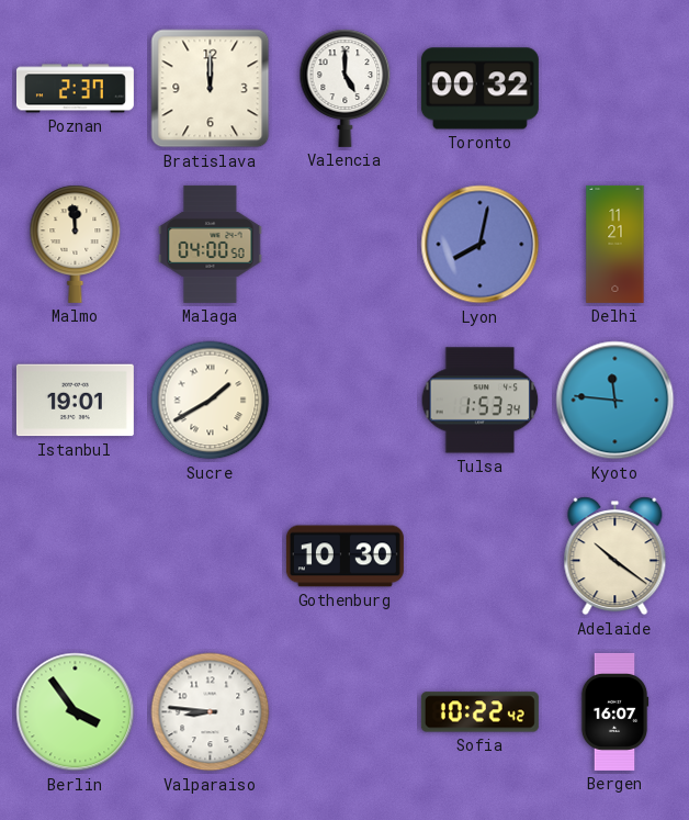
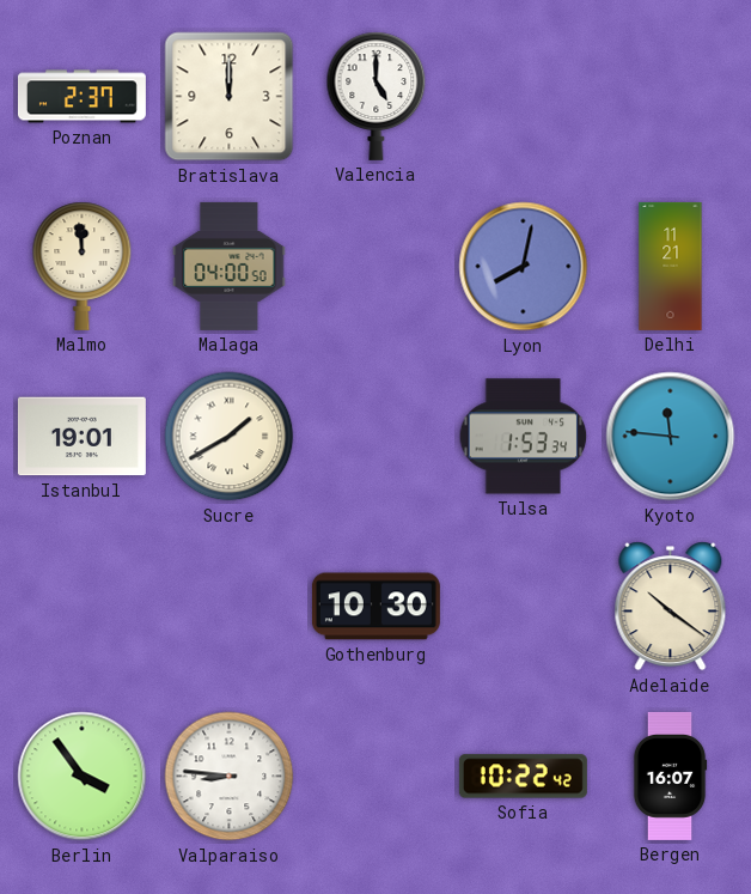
Toronto: 00:32 -> none
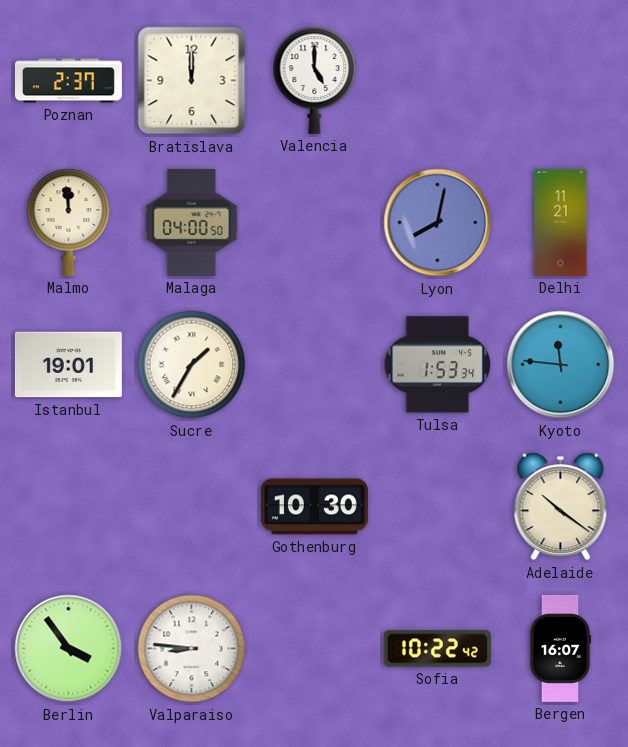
Sucre: 1:40 -> 1:35
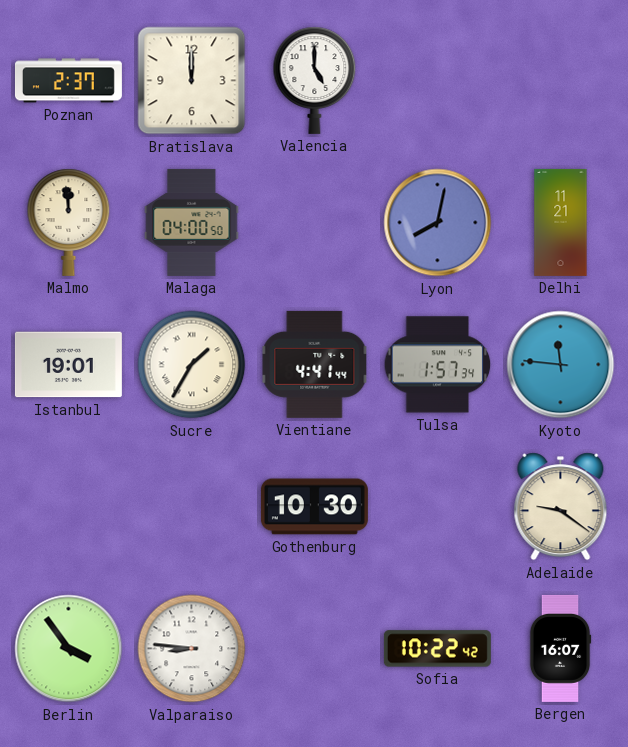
Vientiane: none -> 4:41
Tulsa: 1:53 -> 1:57
Adelaide: 10:21 -> 9:21
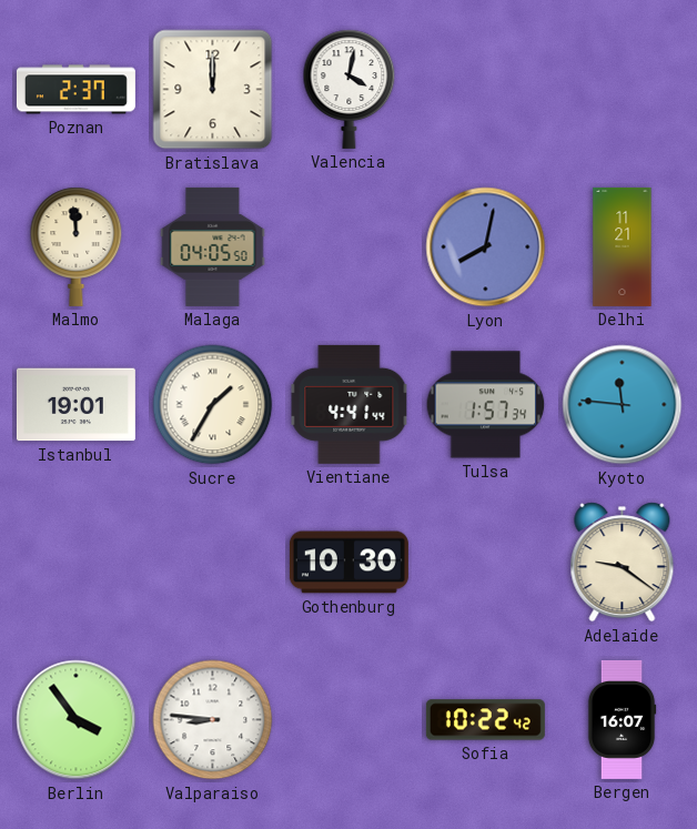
Valencia: 5:00 -> 4:02
Malaga: 04:00 -> 04:05
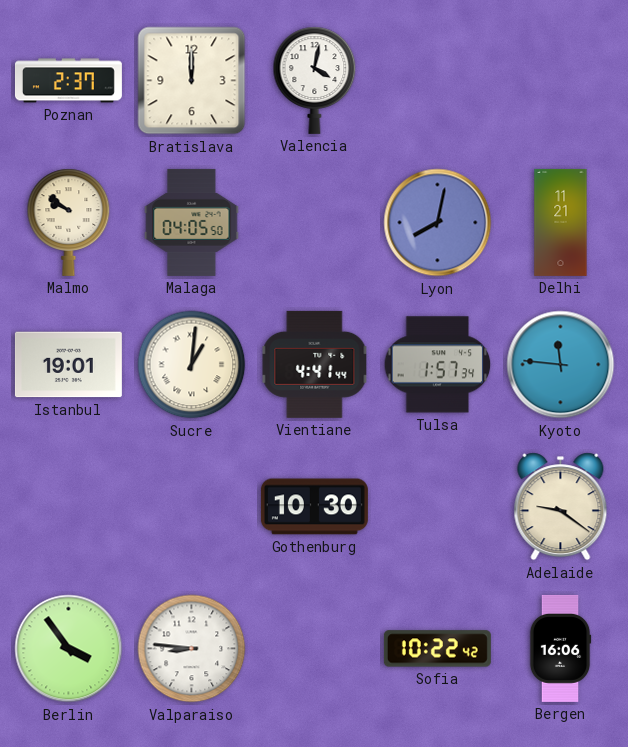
Malmo: 11:59 -> 9:51
Sucre: 1:35 -> 1:01
Bergen: 16:07 -> 16:06
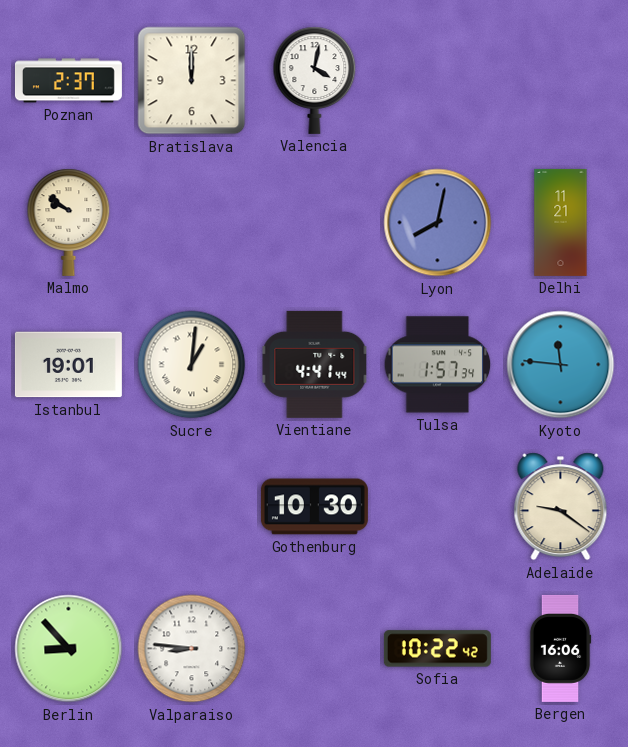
Malaga: 04:05 -> none
Berlin: 3:54 -> 8:53
